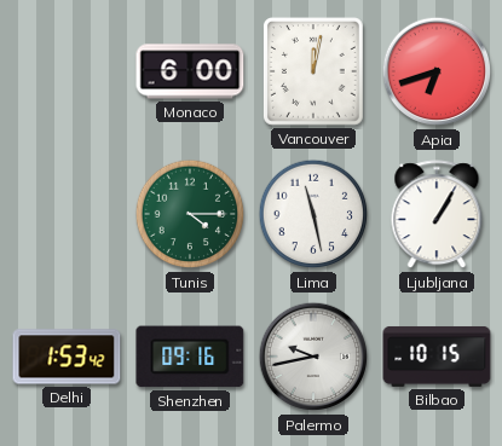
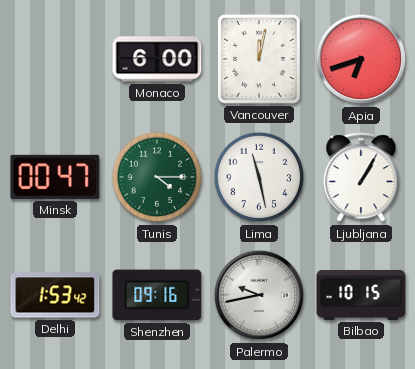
Minsk: none -> 00:47
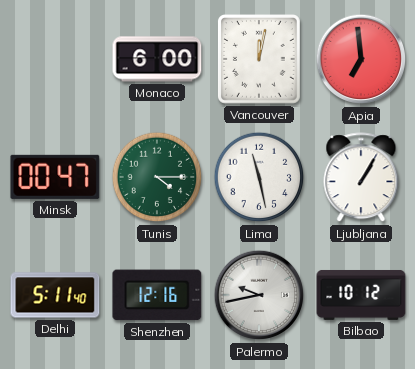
Apia: 6:42 -> 6:59
Delhi: 1:53 -> 5:11
Shenzhen: 09:16 -> 12:16
Bilbao: 10:15 -> 10:12
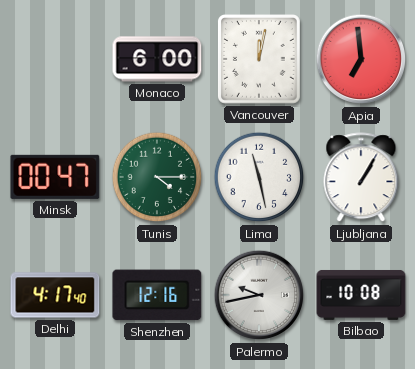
Delhi: 5:11 -> 4:17
Bilbao: 10:12 -> 10:08
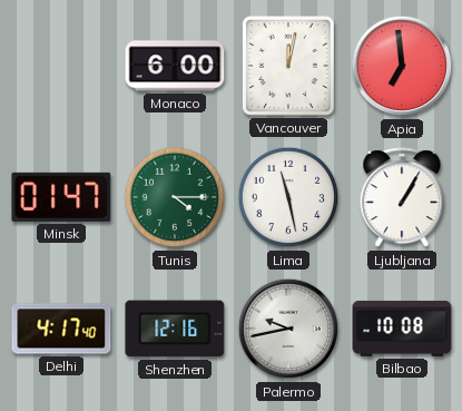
Minsk: 00:47 -> 01:47
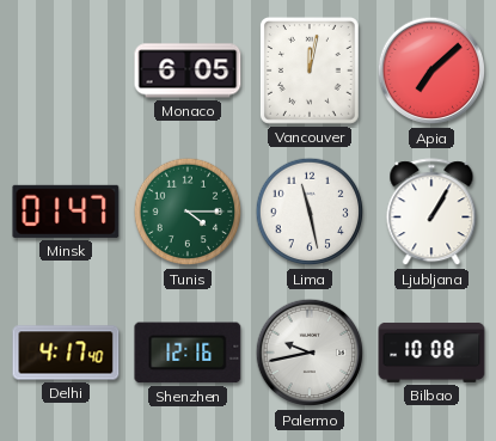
Monaco: 6:00 -> 6:05
Apia: 6:59 -> 7:08
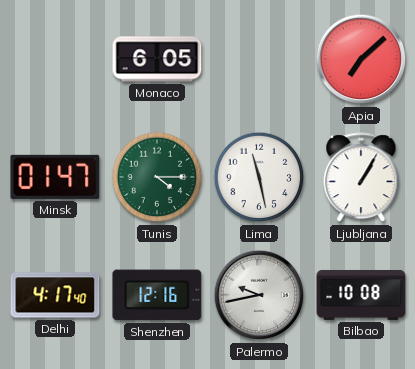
Vancouver: 12:02 -> none
